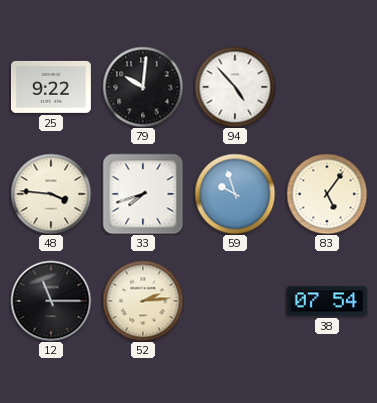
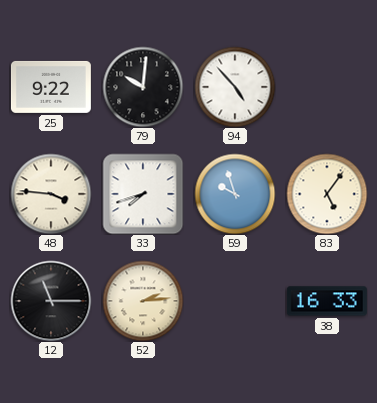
38: 07:54 -> 16:33
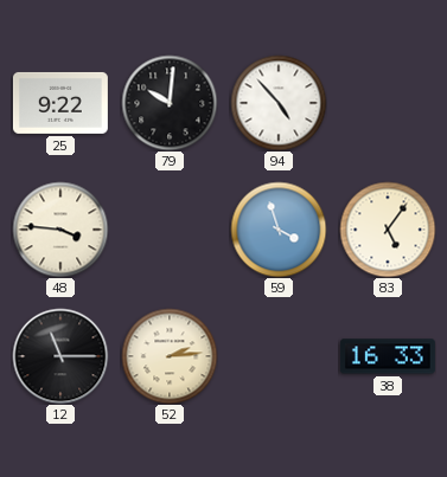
33: 7:42 -> none
59: 9:57 -> 3:57
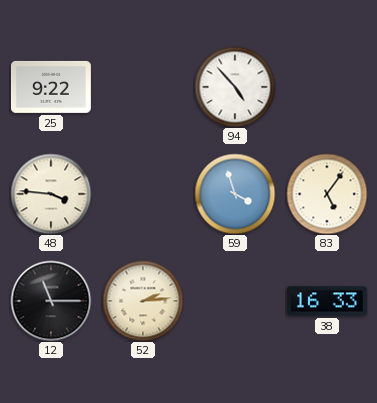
79: 10:01 -> none
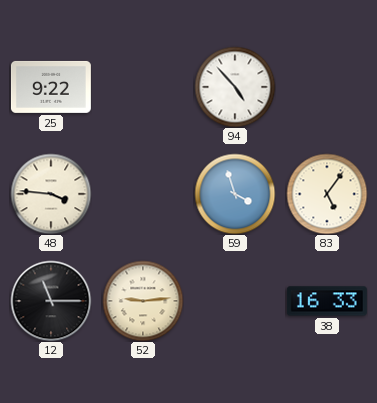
52: 2:14 -> 9:14
